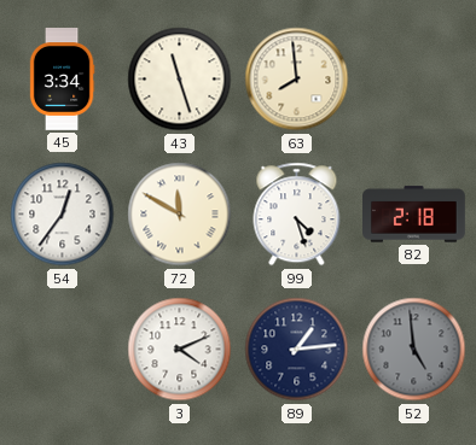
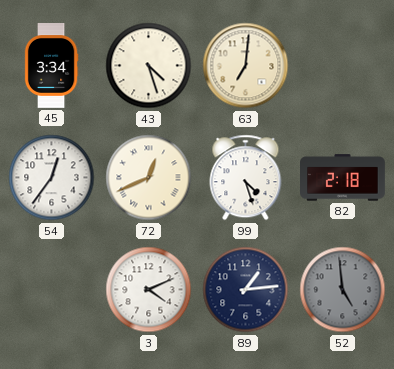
43: 11:27 -> 4:27
63: 7:59 -> 7:01
72: 11:50 -> 12:41
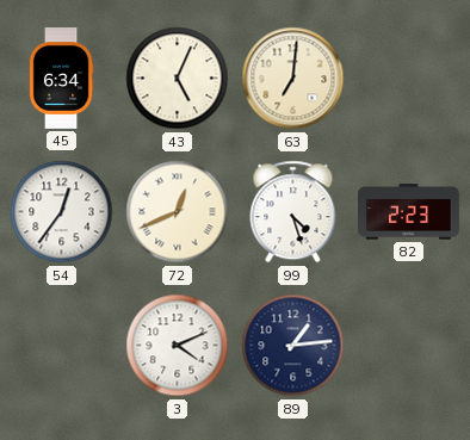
45: 3:34 -> 6:34
43: 4:27 -> 5:04
82: 2:18 -> 2:23
52: 4:59 -> none
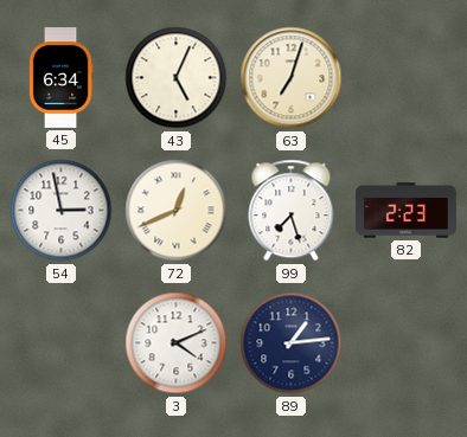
63: 7:01 -> 7:03
54: 12:36 -> 2:58
99: 4:27 -> 7:27
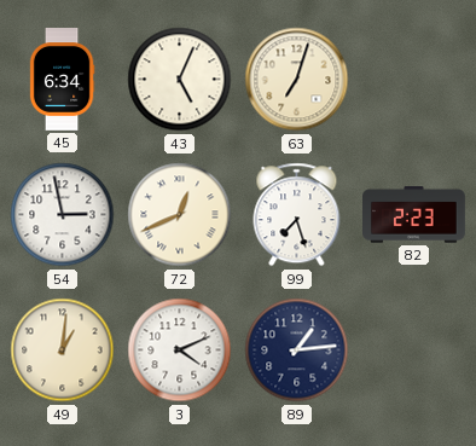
49: none -> 1:01
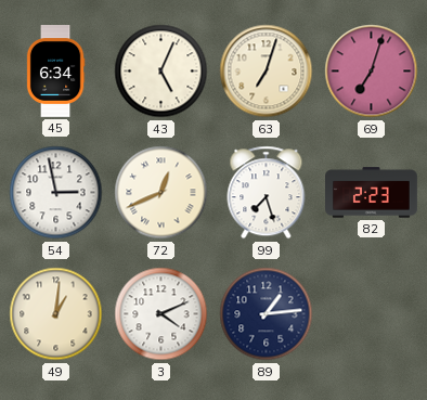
69: none -> 7:03
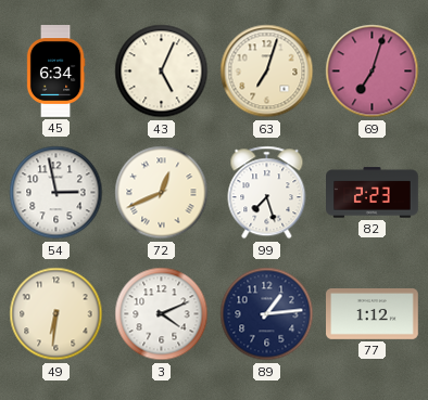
49: 1:01 -> 6:31
77: none -> 1:12
